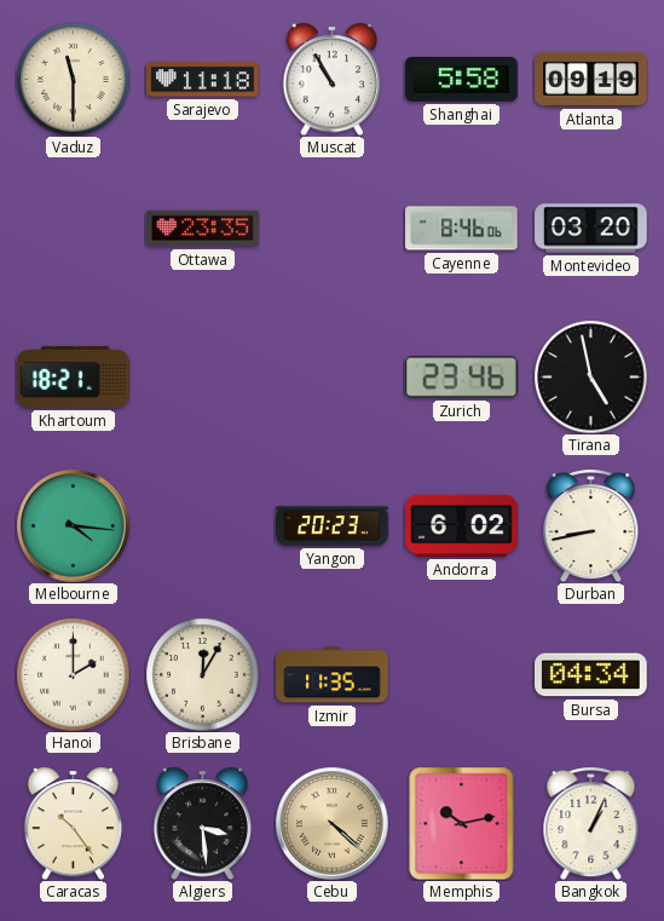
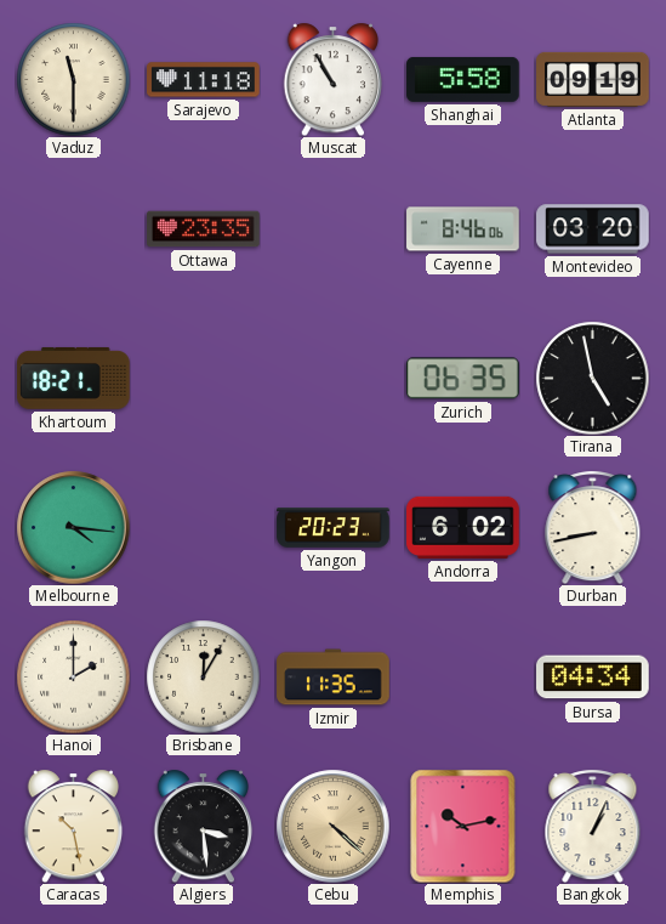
Zurich: 23:46 -> 06:35
Caracas: 10:24 -> 10:28
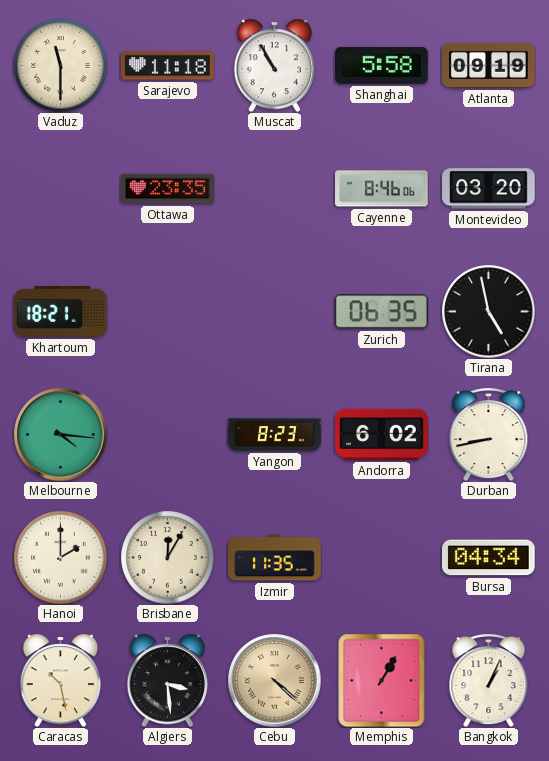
Yangon: 20:23 -> 8:23
Memphis: 10:13 -> 1:05
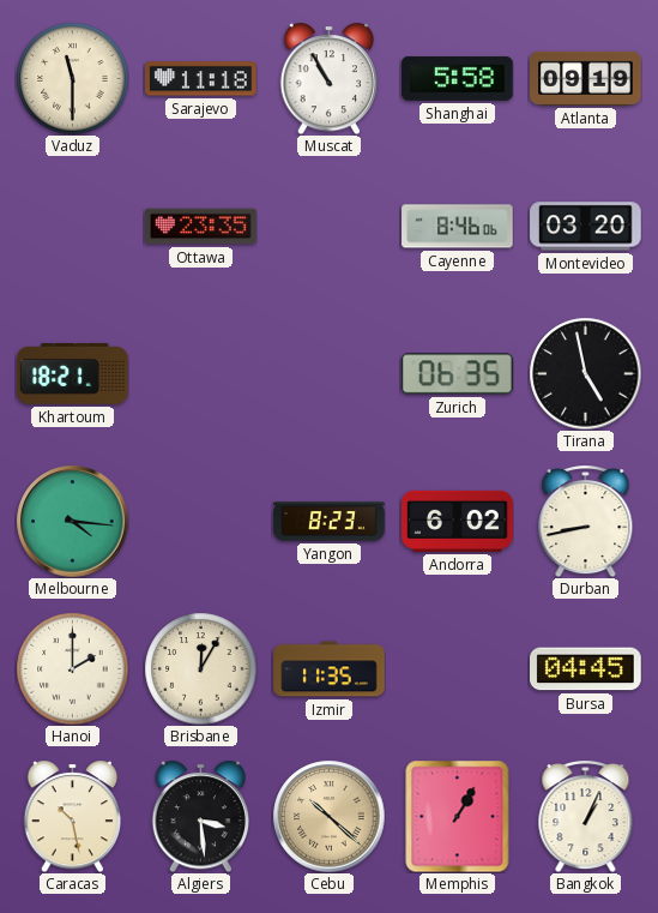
Bursa: 04:34 -> 04:45
Cebu: 4:22 -> 10:22
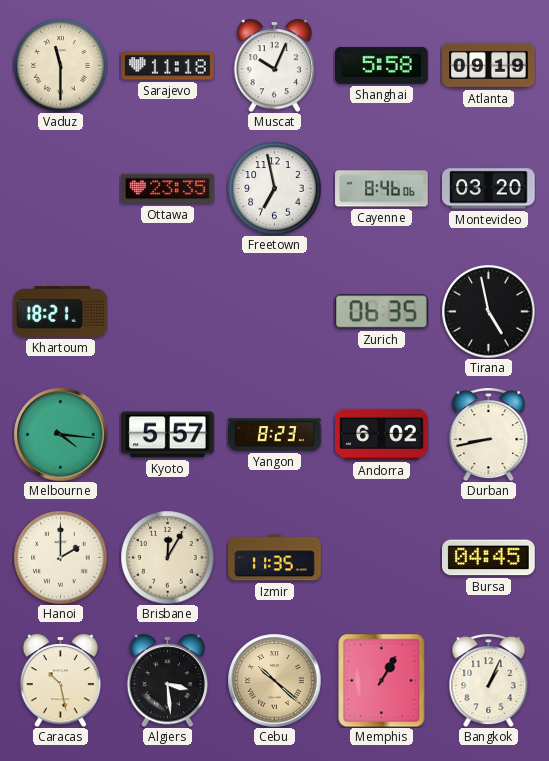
Muscat: 10:55 -> 10:04
Freetown: none -> 6:58
Kyoto: none -> 5:57
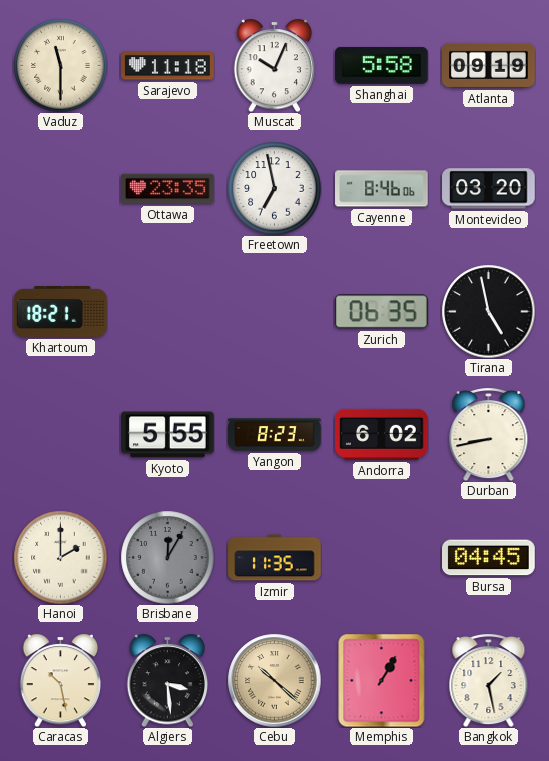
Melbourne: 4:16 -> none
Kyoto: 5:57 -> 5:55
Brisbane dial: cream -> grey
Bangkok: 1:04 -> 1:28
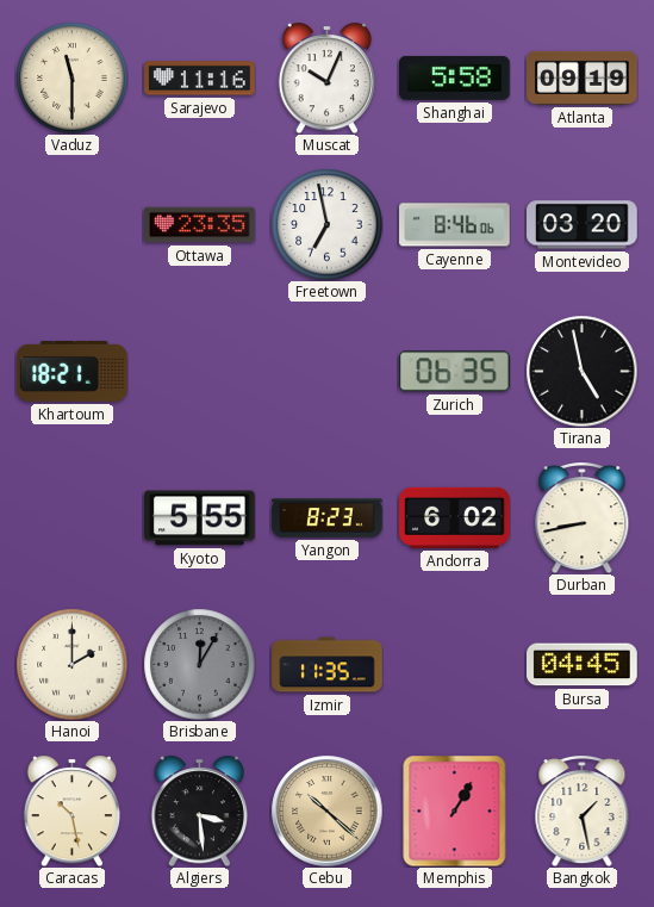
Sarajevo: 11:18 -> 11:16
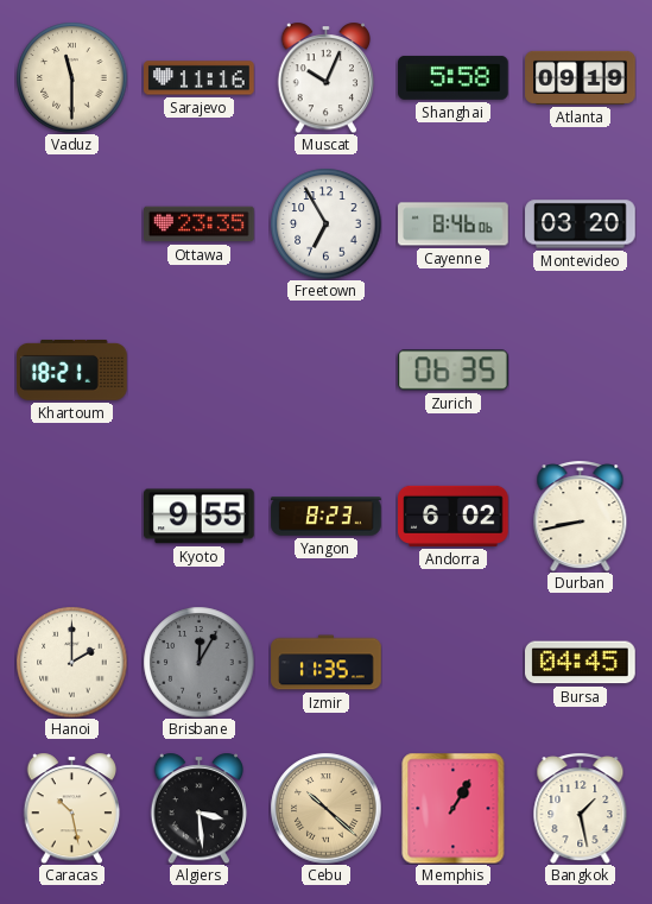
Freetown: 6:58 -> 6:55
Tirana: 4:58 -> none
Kyoto: 5:55 -> 9:55
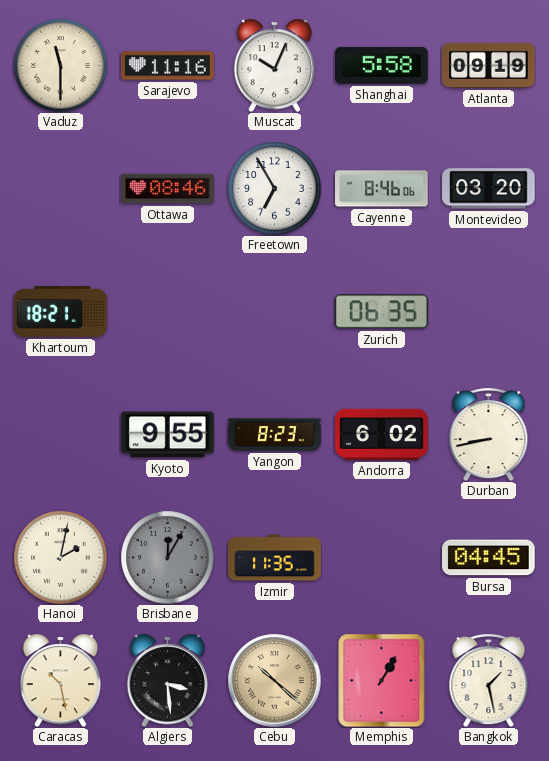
Ottawa: 23:35 -> 08:46
Hanoi: 2:00 -> 2:02
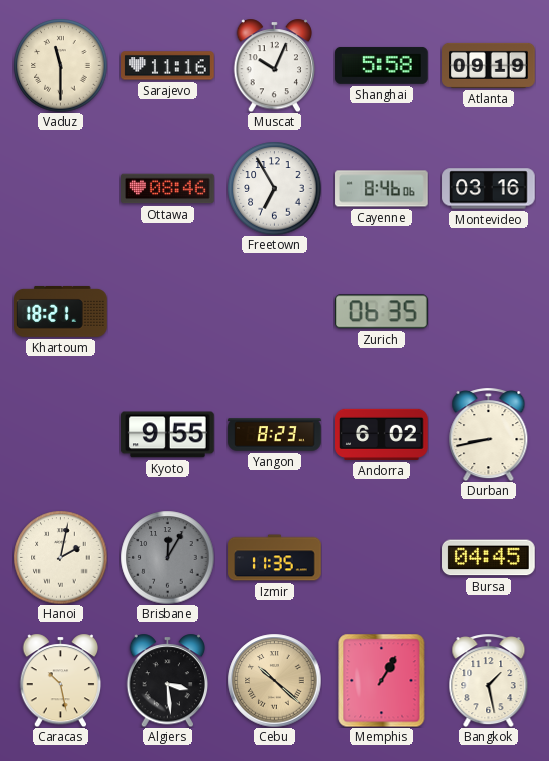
Montevideo: 03:20 -> 03:16
